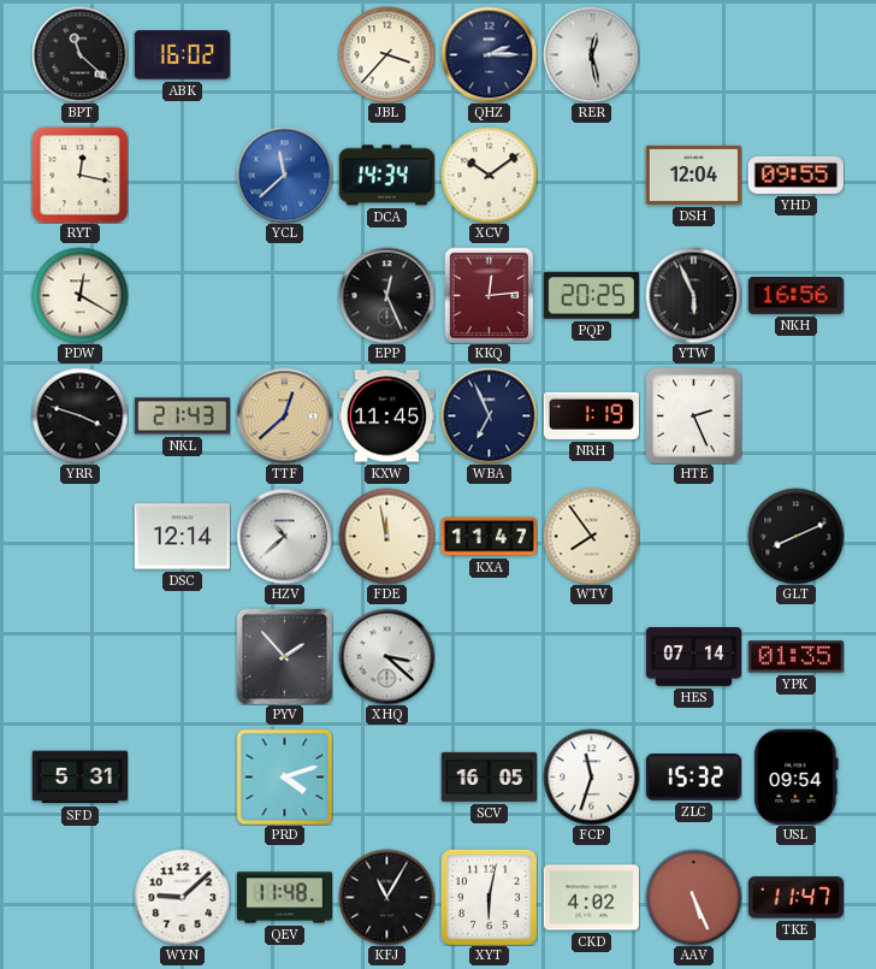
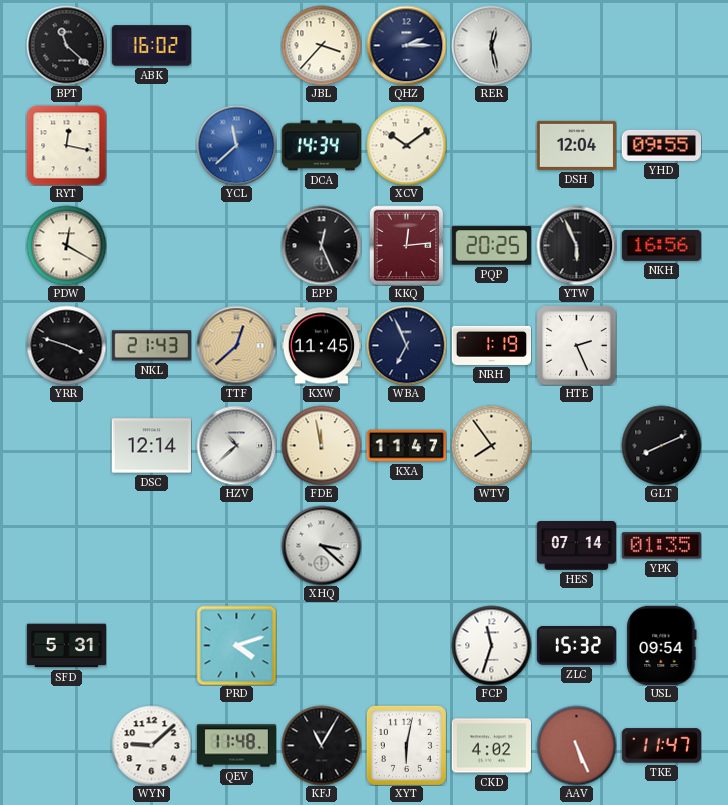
PYV: 1:53 -> none
SCV: 16:05 -> none
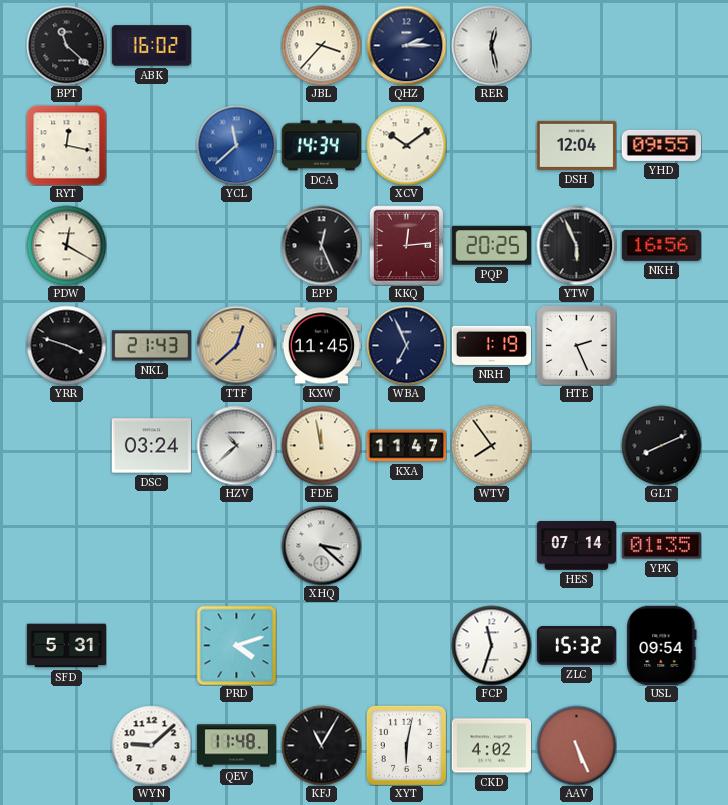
DSC: 12:14 -> 03:24
TKE: 11:47 -> none
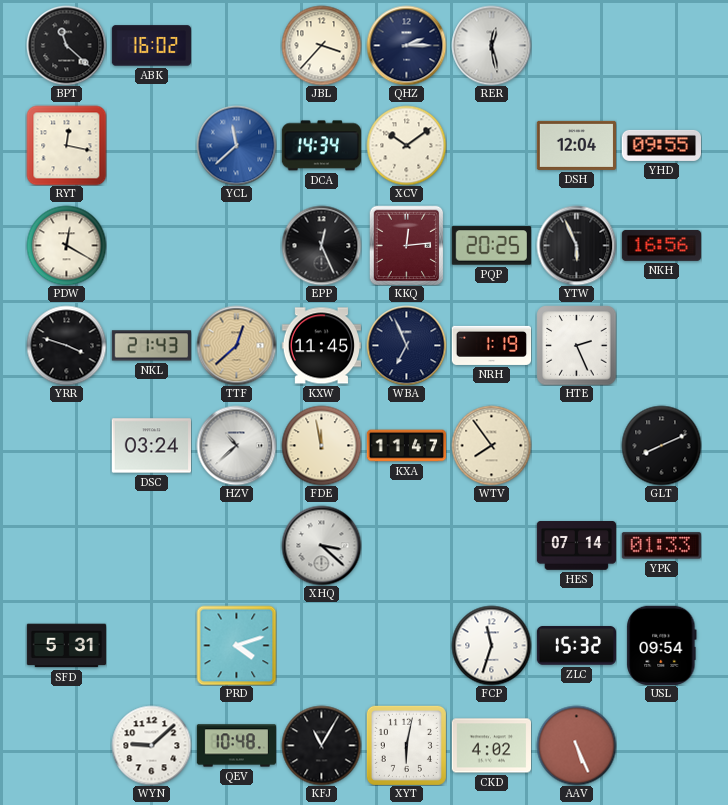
YPK: 01:35 -> 01:33
QEV: 11:48 -> 10:48
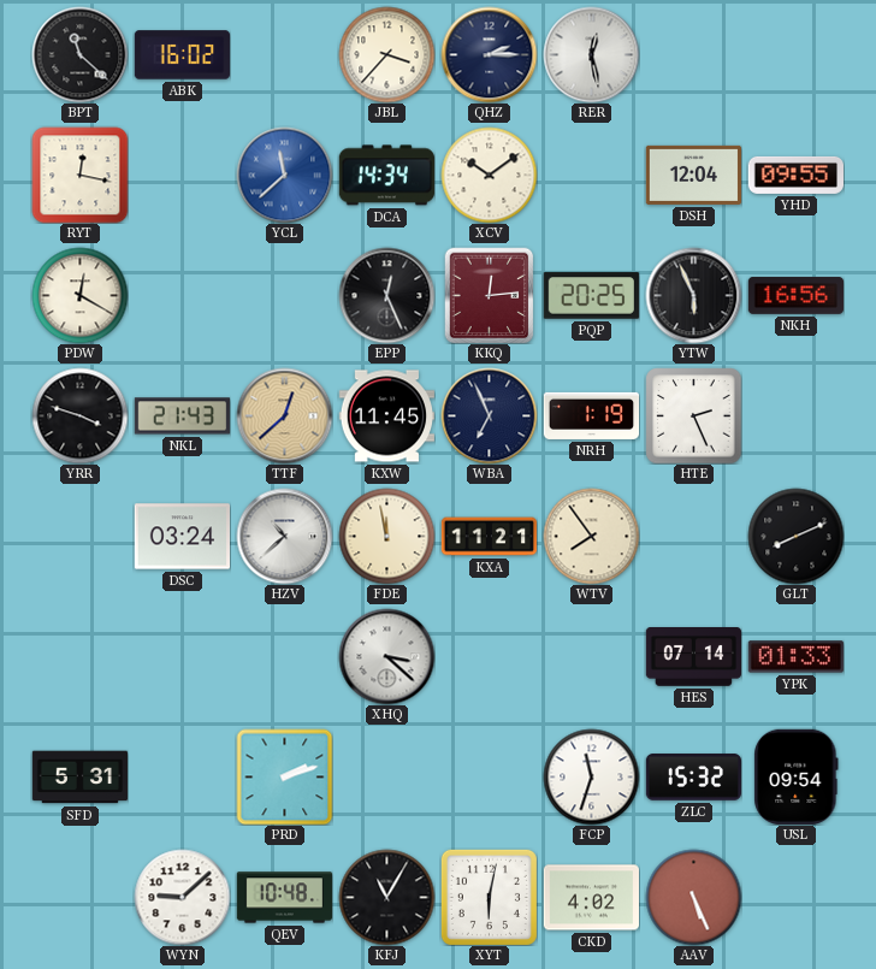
KXA: 11:47 -> 11:21
PRD: 4:12 -> 2:12
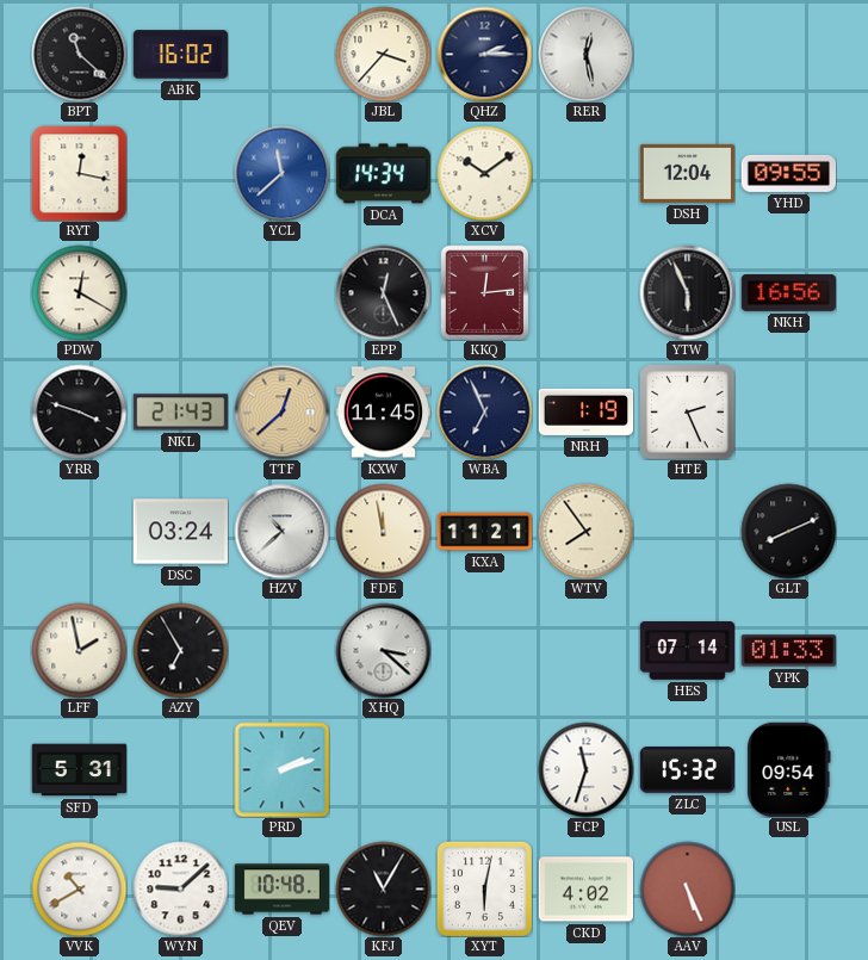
PQP: 20:25 -> none
LFF: none -> 1:58
AZY: none -> 6:55
VVK: none -> 10:40
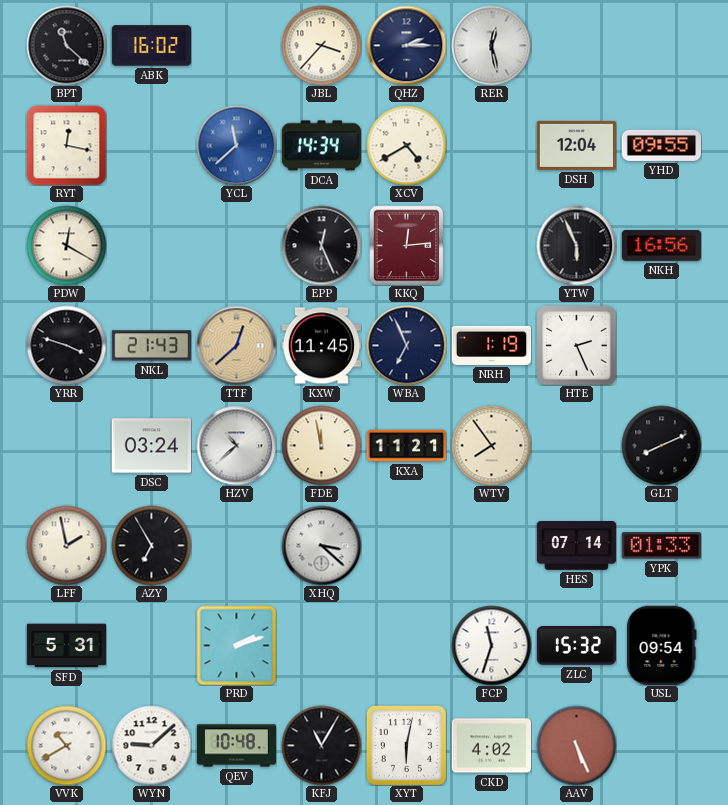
XCV: 10:09 -> 4:40
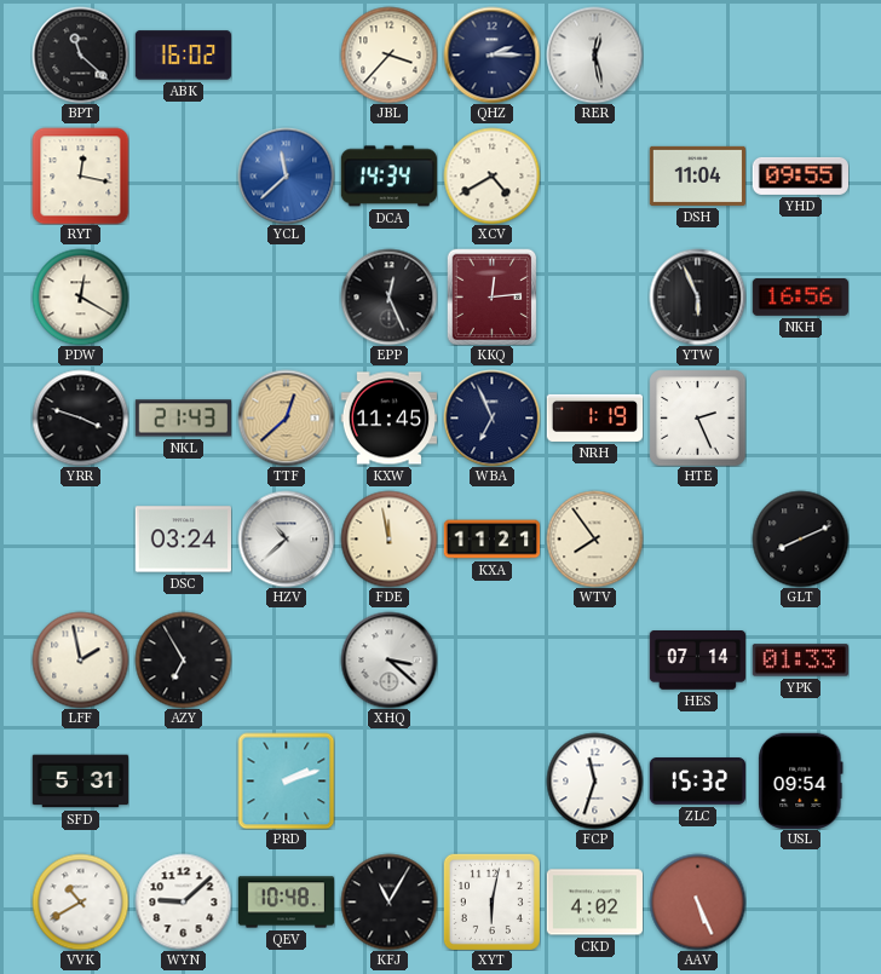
DSH: 12:04 -> 11:04
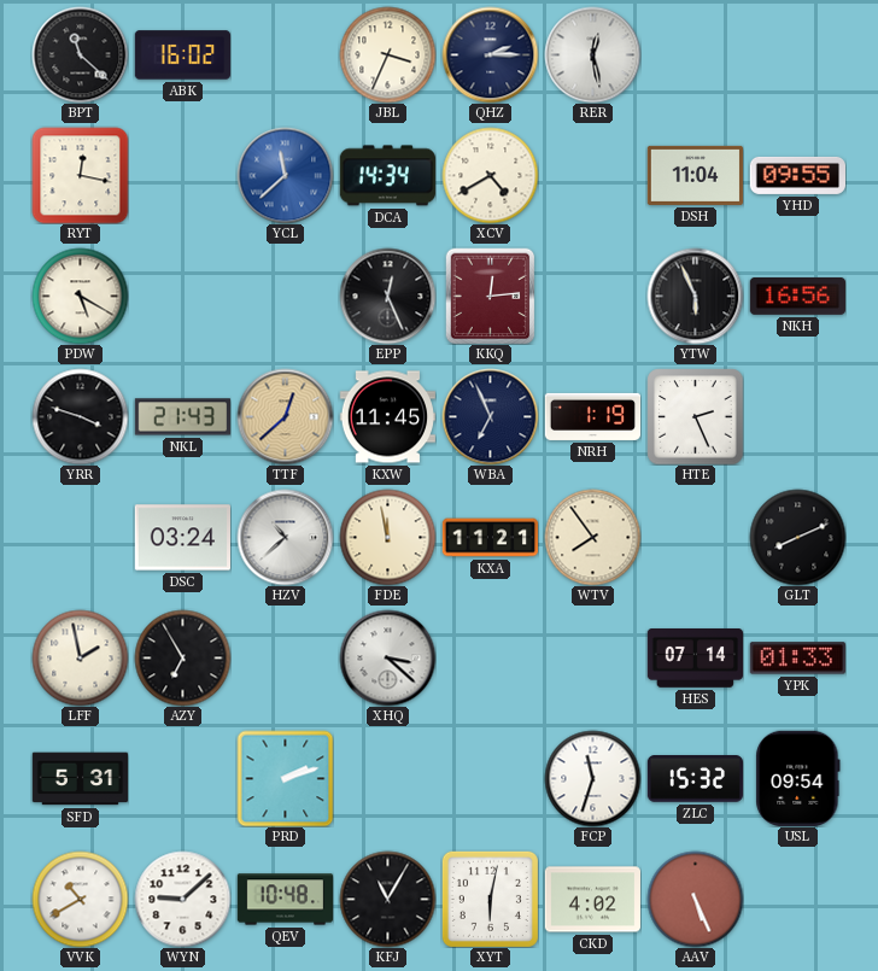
JBL: 3:37 -> 3:34
PDW: 12:20 -> 5:20
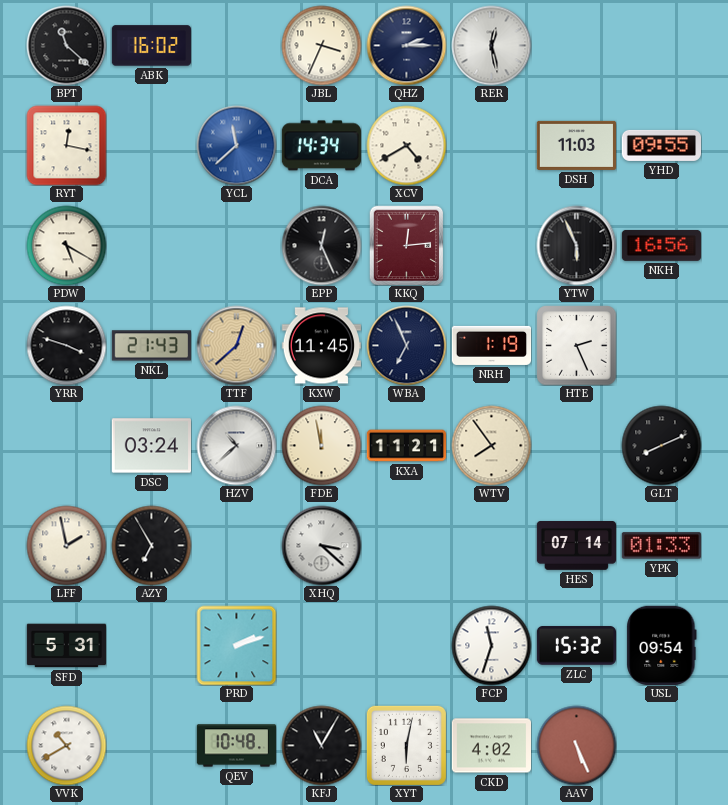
DSH: 11:04 -> 11:03
WYN: 9:08 -> none
